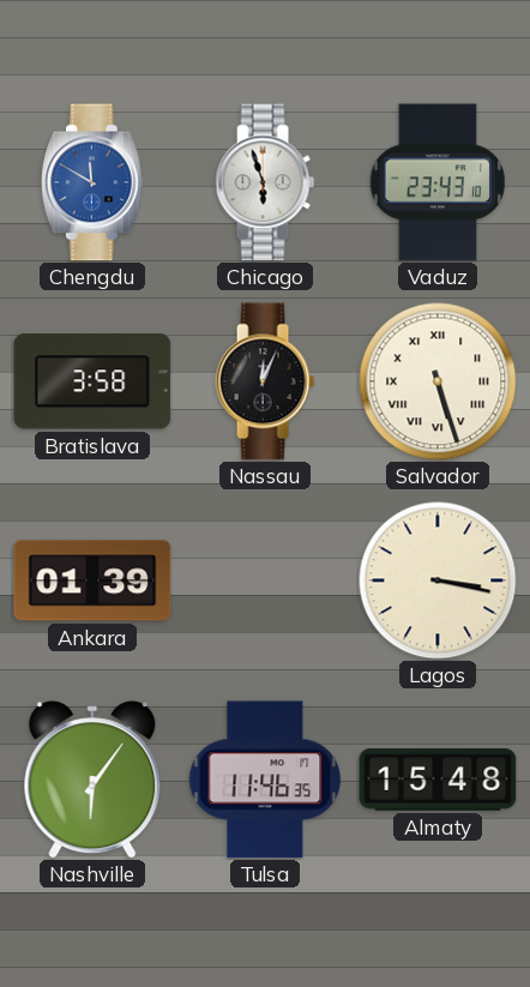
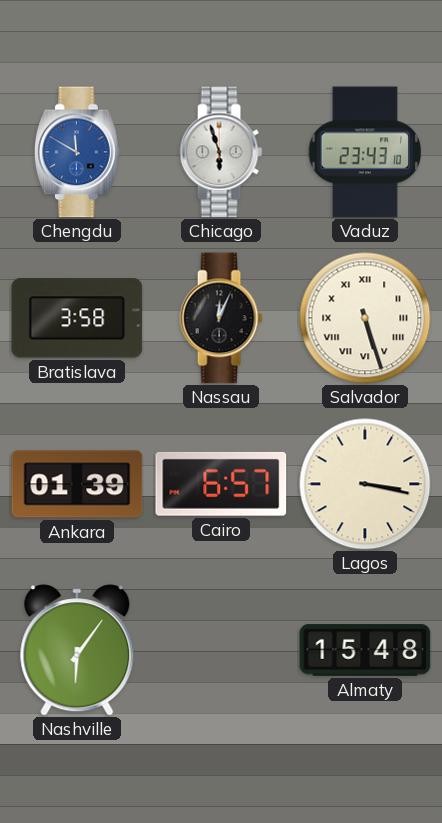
Cairo: none -> 6:57
Tulsa: 11:46 -> none
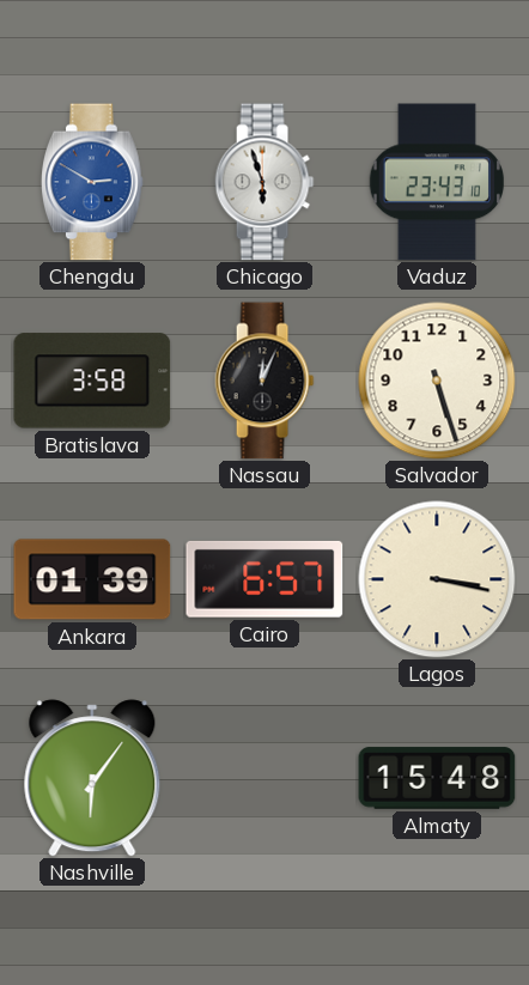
Chengdu: 11:50 -> 2:50
Salvador numerals: Roman -> Arabic
